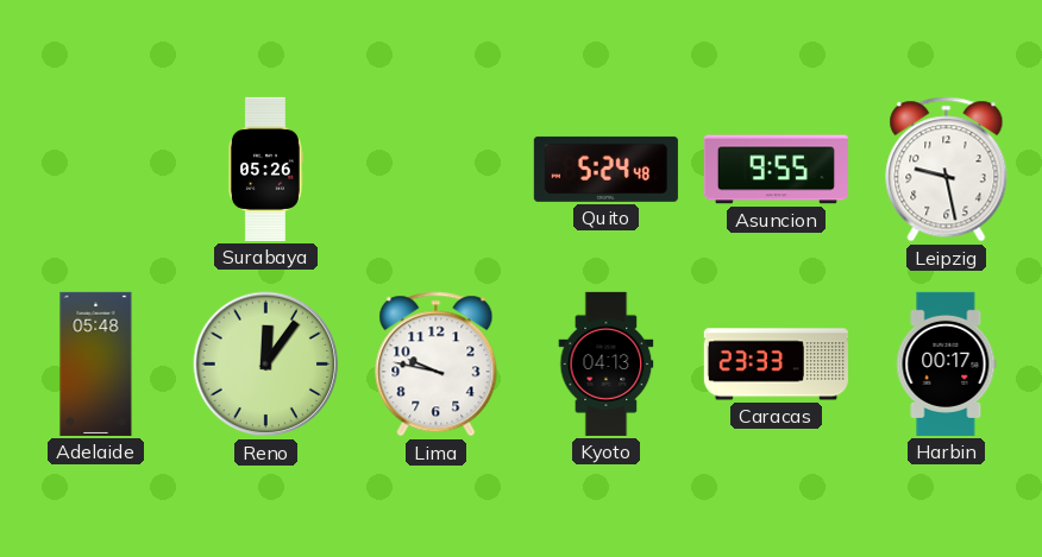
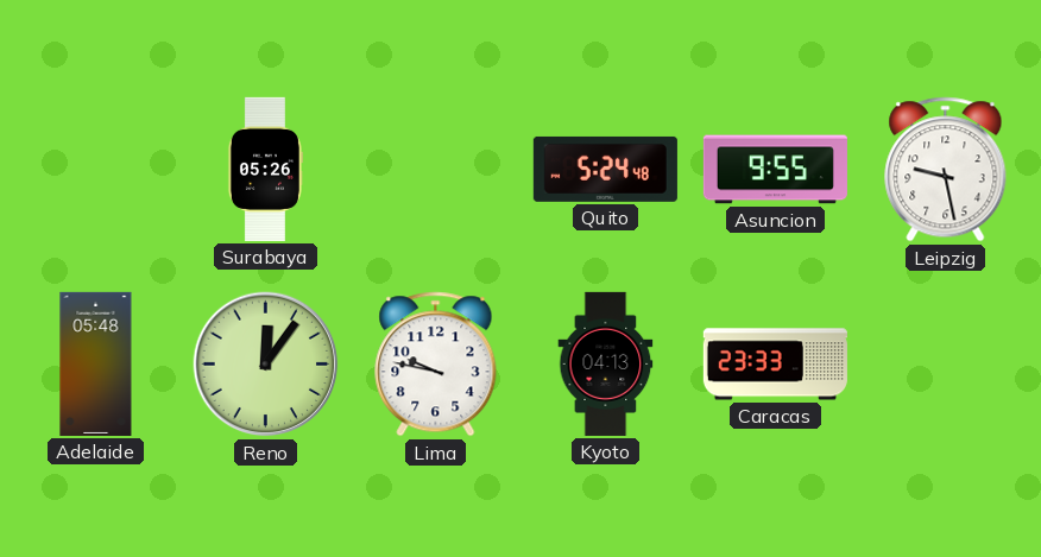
Harbin: 00:17 -> none
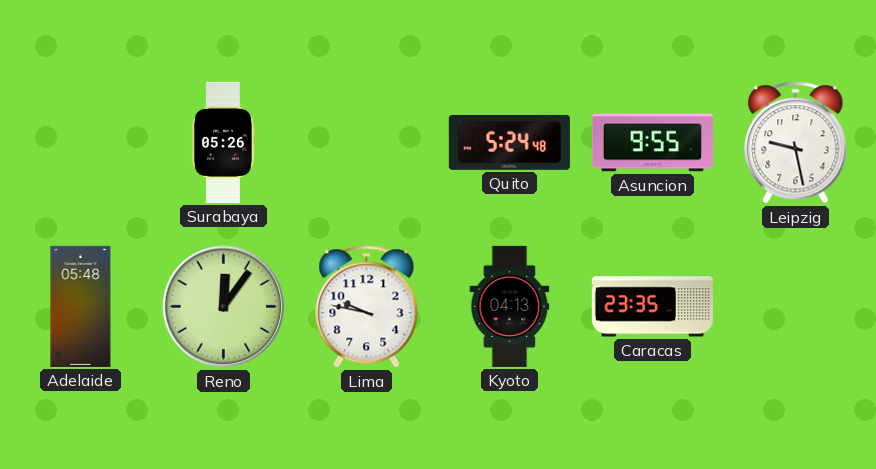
Caracas: 23:33 -> 23:35
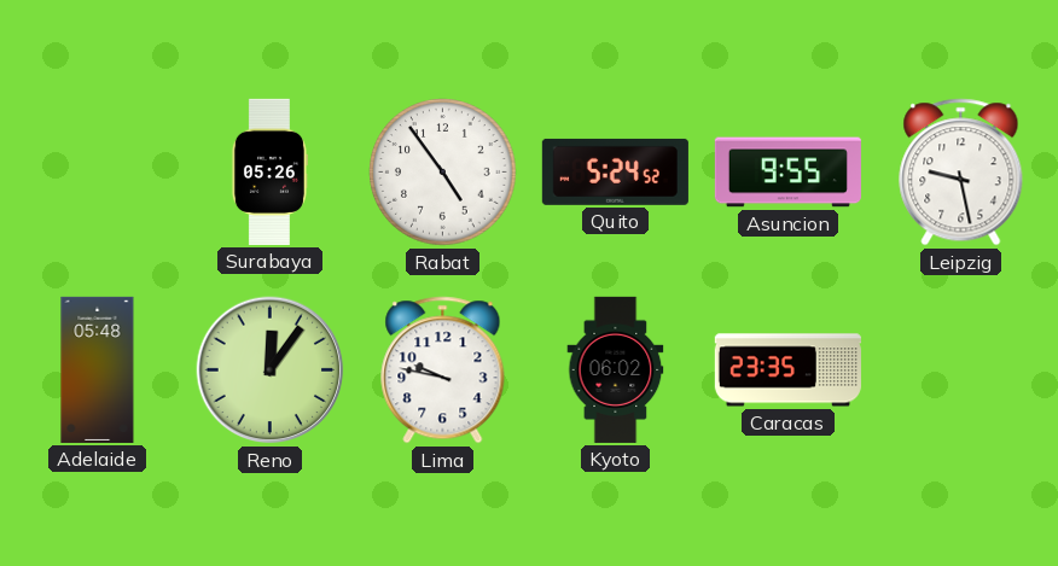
Rabat: none -> 4:54
Quito: 5:24:48 -> 5:24:52
Kyoto: 04:13 -> 06:02
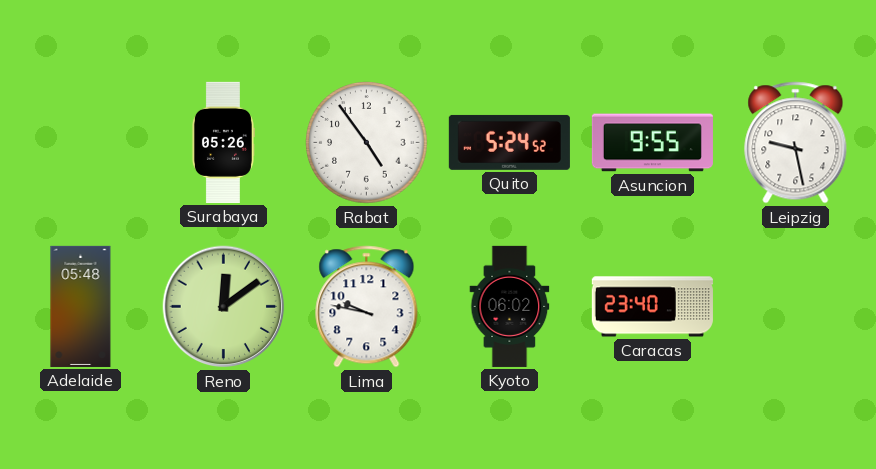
Reno: 12:06 -> 12:09
Caracas: 23:35 -> 23:40
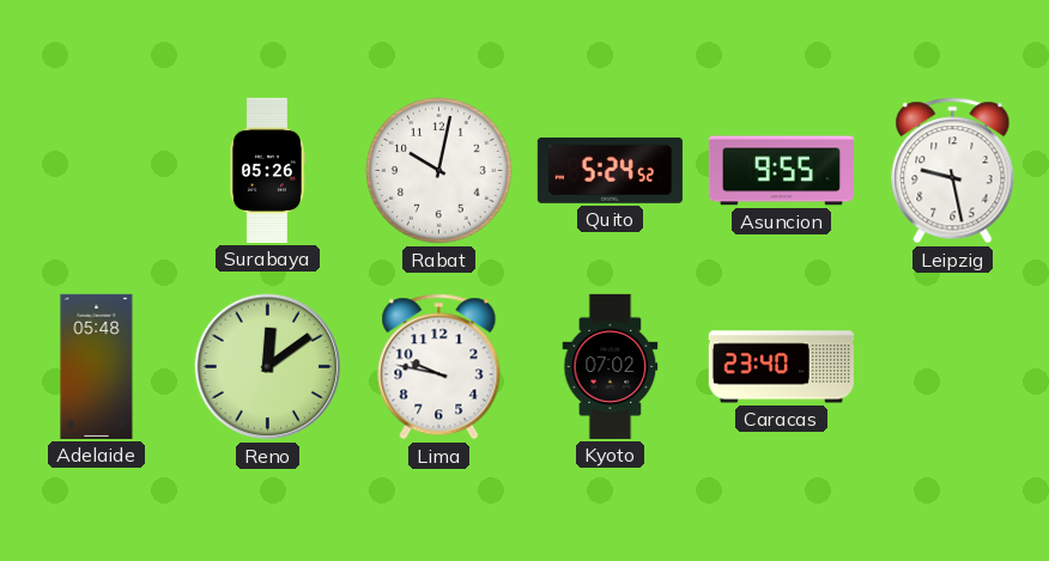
Rabat: 4:54 -> 10:02
Kyoto: 06:02 -> 07:02
